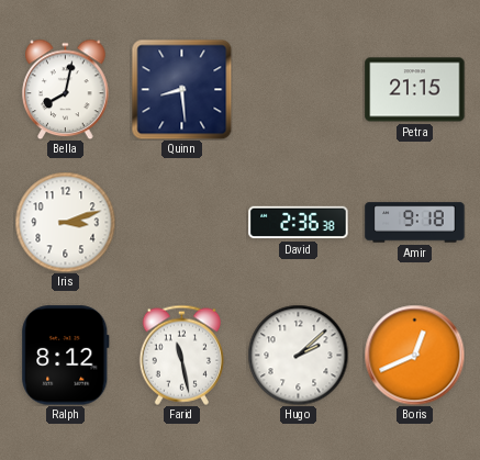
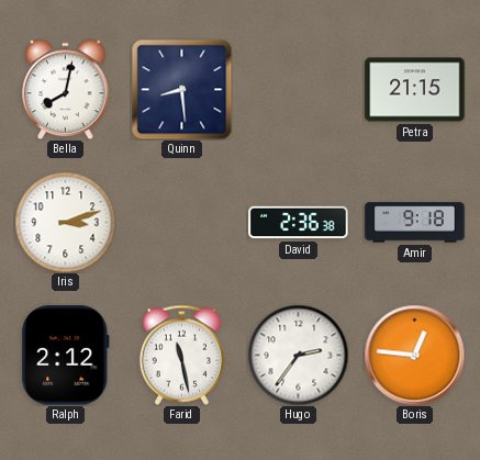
Ralph: 8:12 -> 2:12
Hugo: 2:08 -> 2:36
Boris: 12:41 -> 12:46
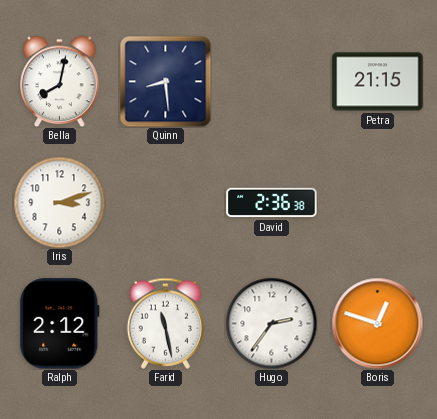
Amir: 9:18 -> none
Boris: 12:46 -> 12:48
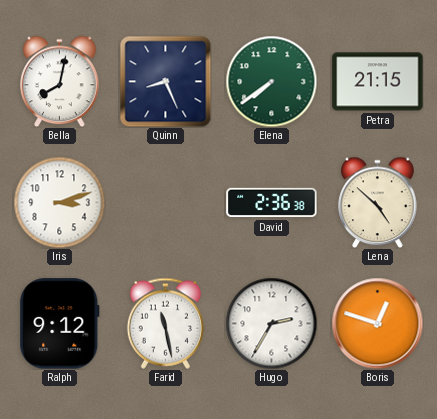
Quinn: 8:29 -> 8:26
Elena: none -> 7:39
Lena: none -> 4:52
Ralph: 2:12 -> 9:12
Hugo: 2:36 -> 2:35
